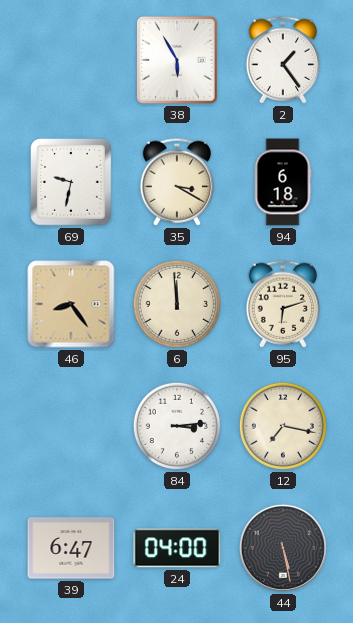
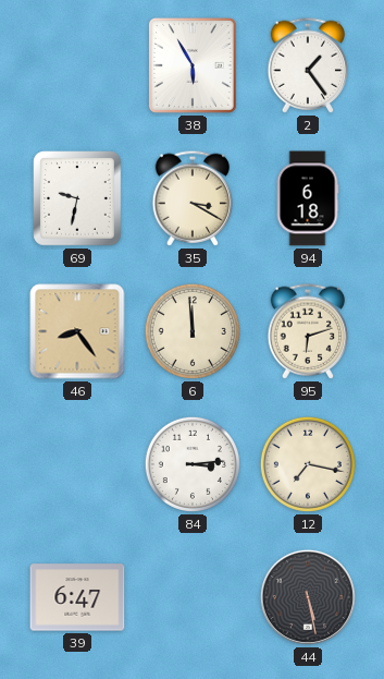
24: 04:00 -> none
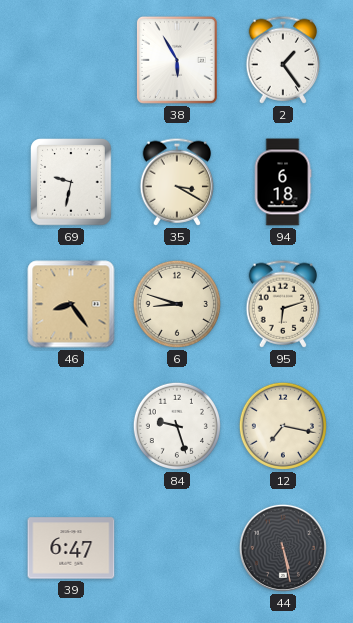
6: 11:59 -> 8:48
84: 3:14 -> 9:27
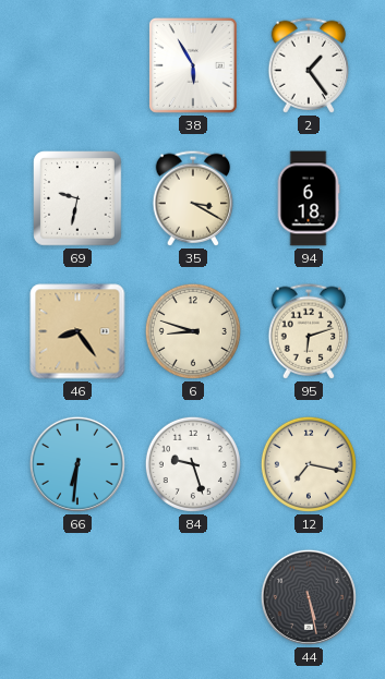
66: none -> 6:31
39: 6:47 -> none
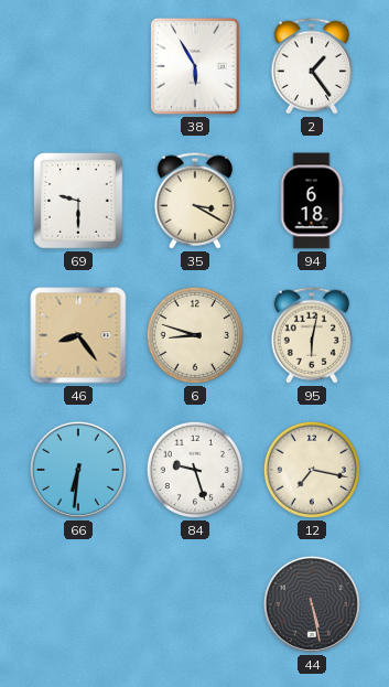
69: 9:32 -> 9:30
95: 6:12 -> 6:02
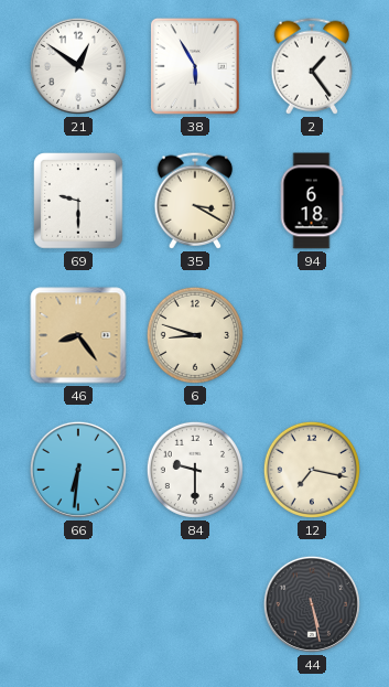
21: none -> 12:51
95: 6:02 -> none
84: 9:27 -> 9:30
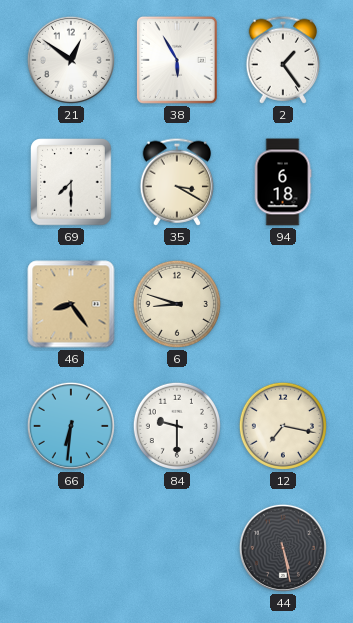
69: 9:30 -> 7:30
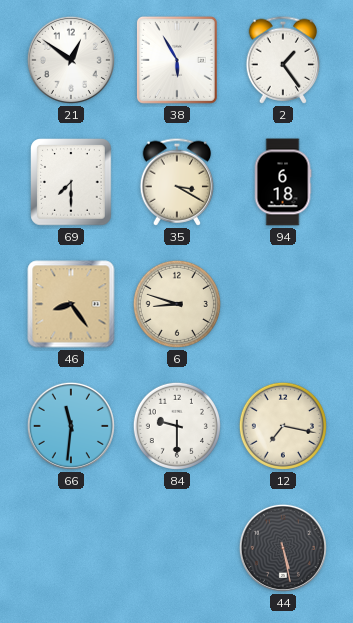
66: 6:31 -> 11:31
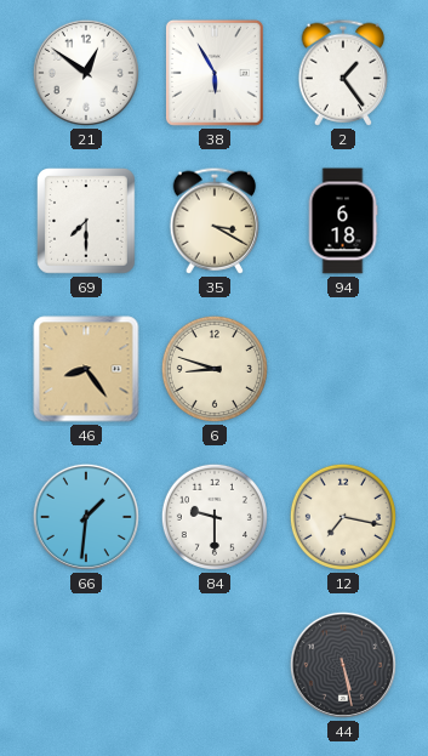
66: 11:31 -> 1:31
